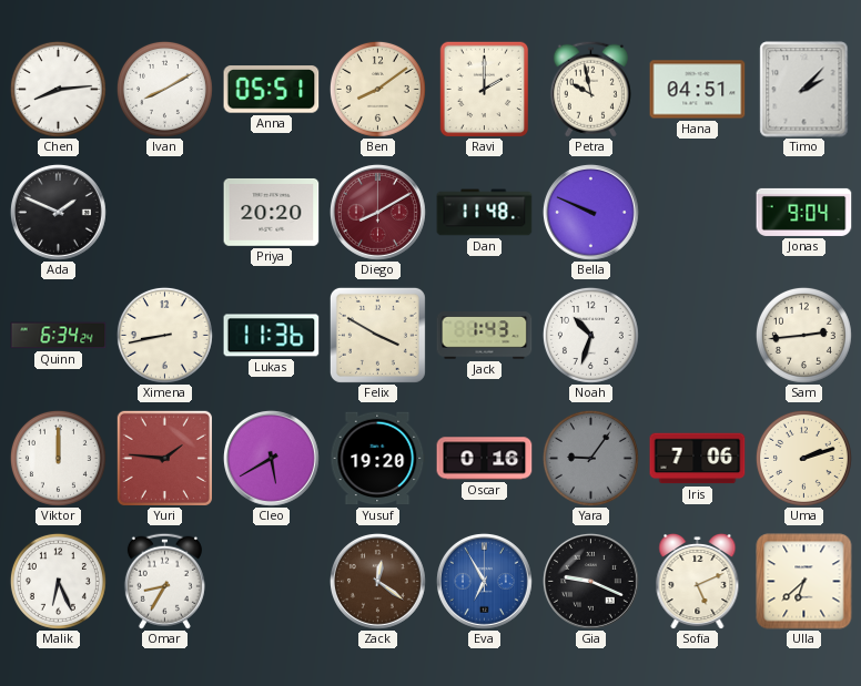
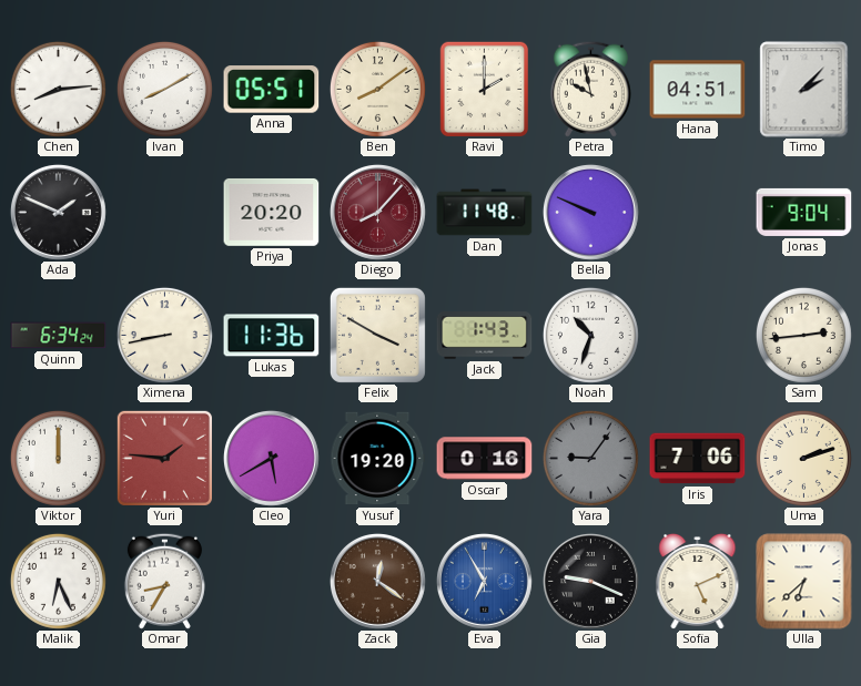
Diego: 8:10 -> 8:07
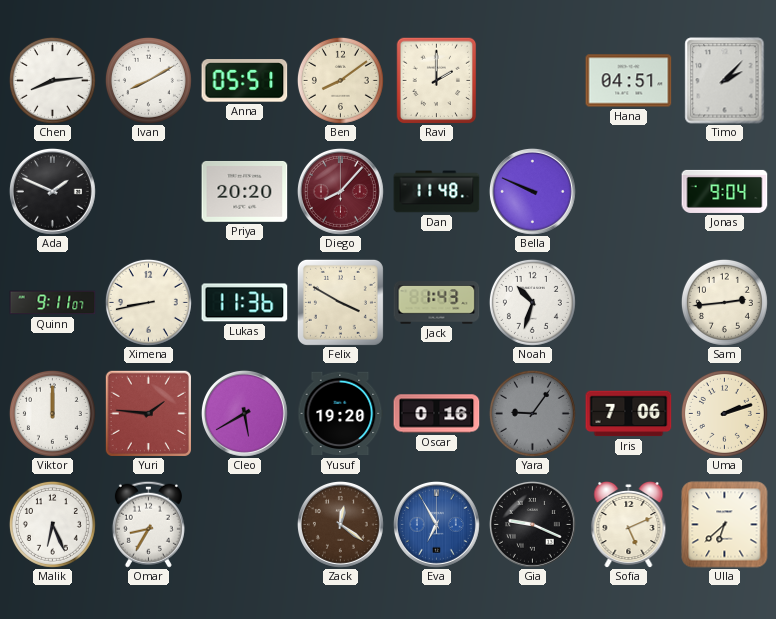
Petra: 9:58 -> none
Quinn: 6:34 -> 9:11
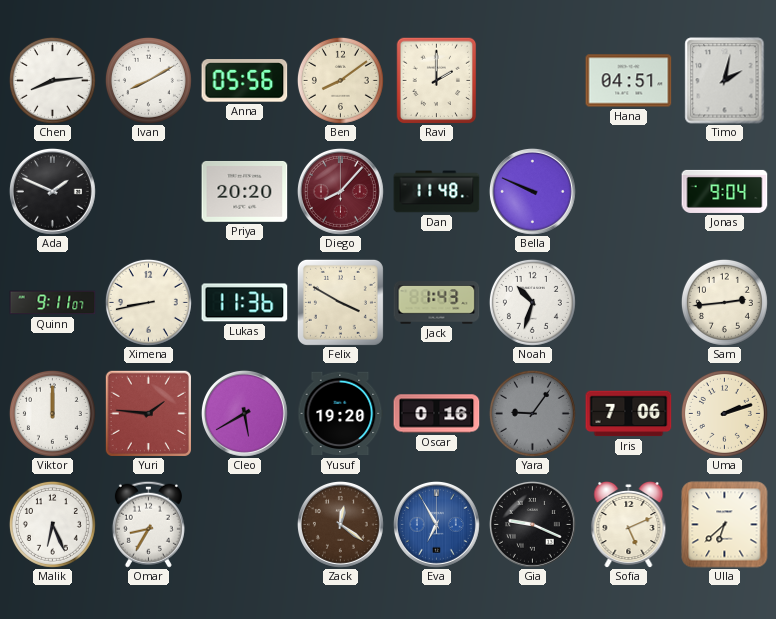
Anna: 05:51 -> 05:56
Timo: 2:07 -> 2:02
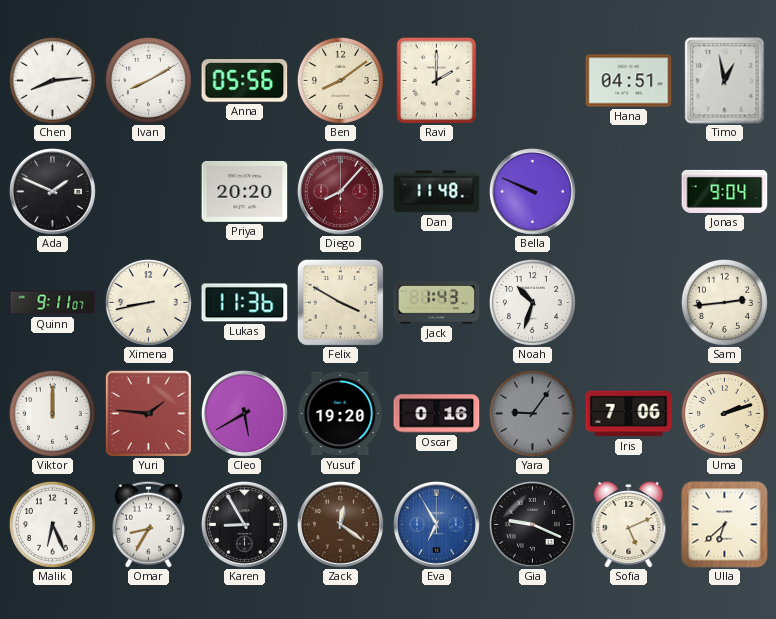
Timo: 2:02 -> 12:58
Karen: none -> 8:55
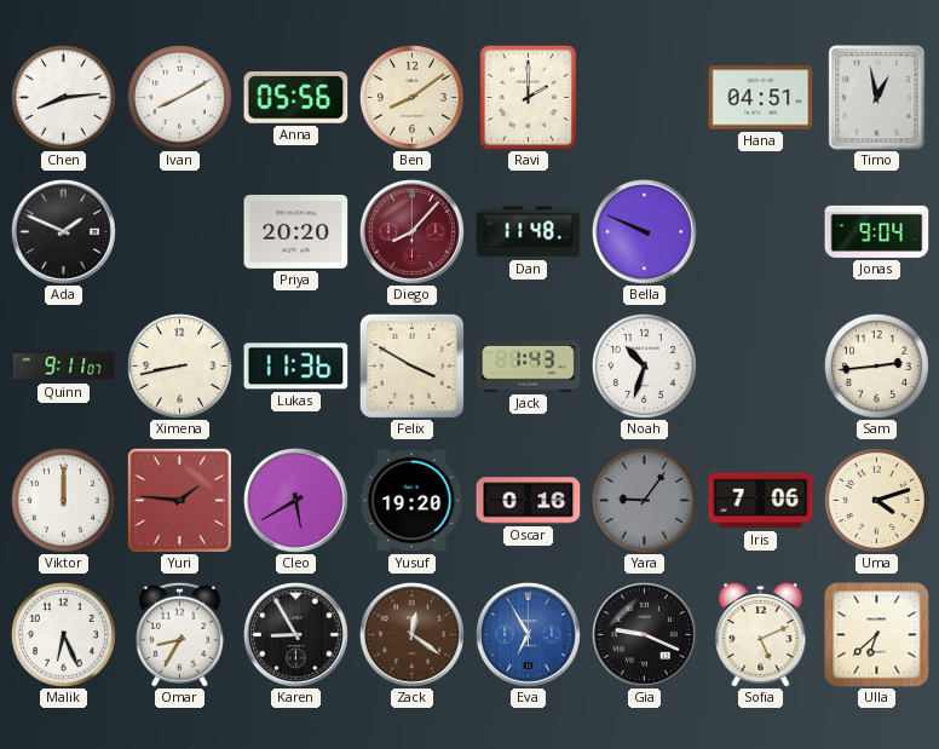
Uma: 2:12 -> 4:12
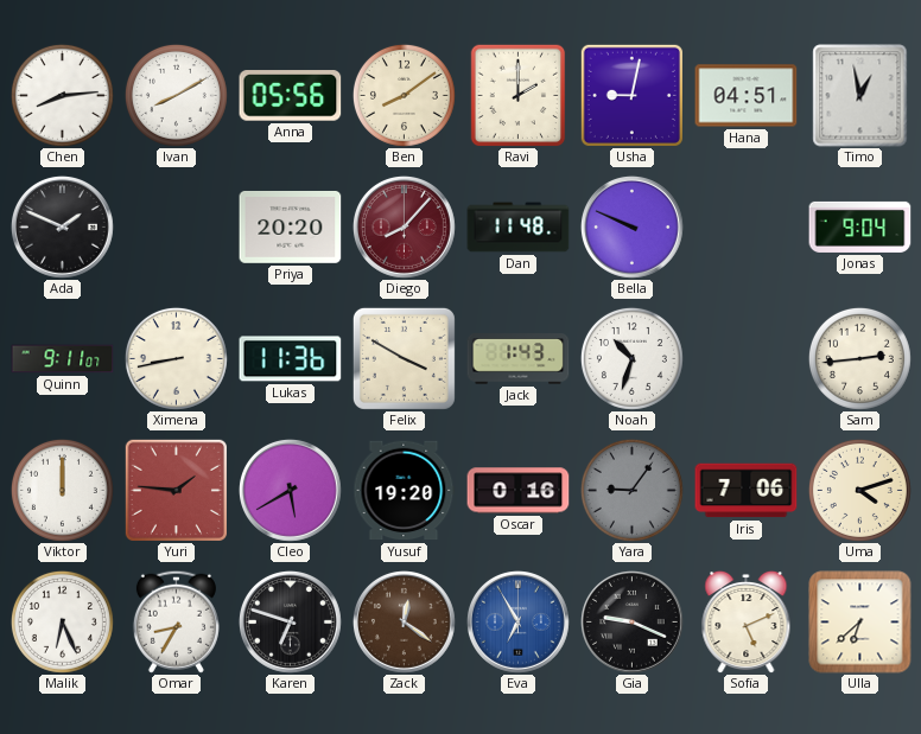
Usha: none -> 9:02
Karen: 8:55 -> 6:48
